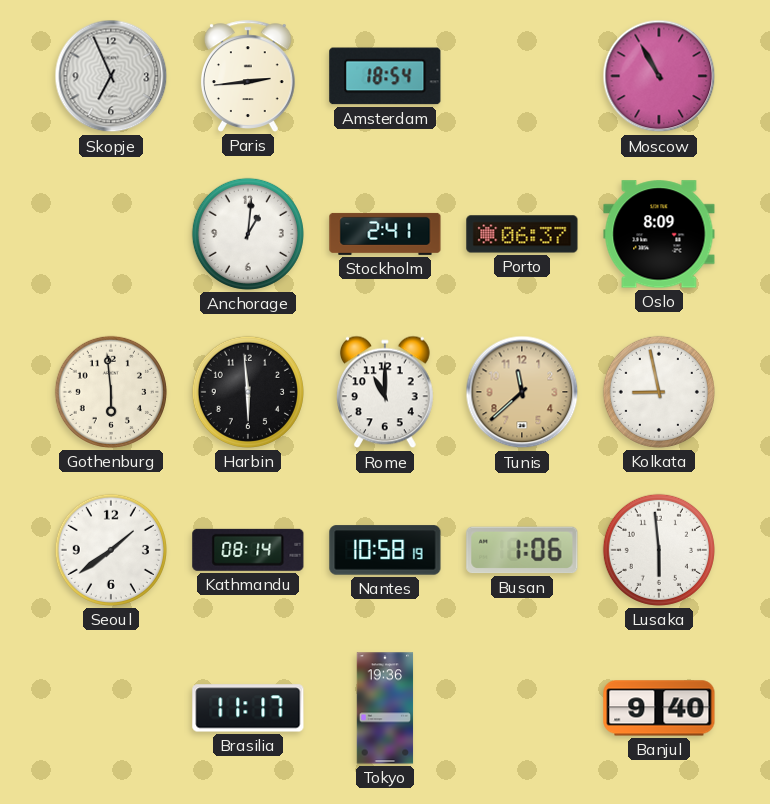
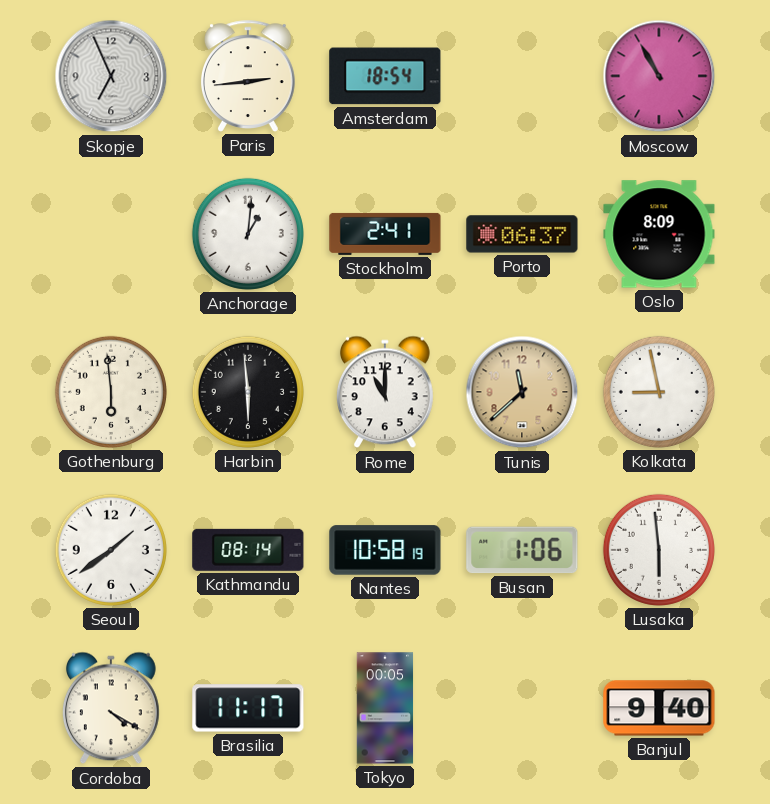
Cordoba: none -> 4:20
Tokyo: 19:36 -> 00:05
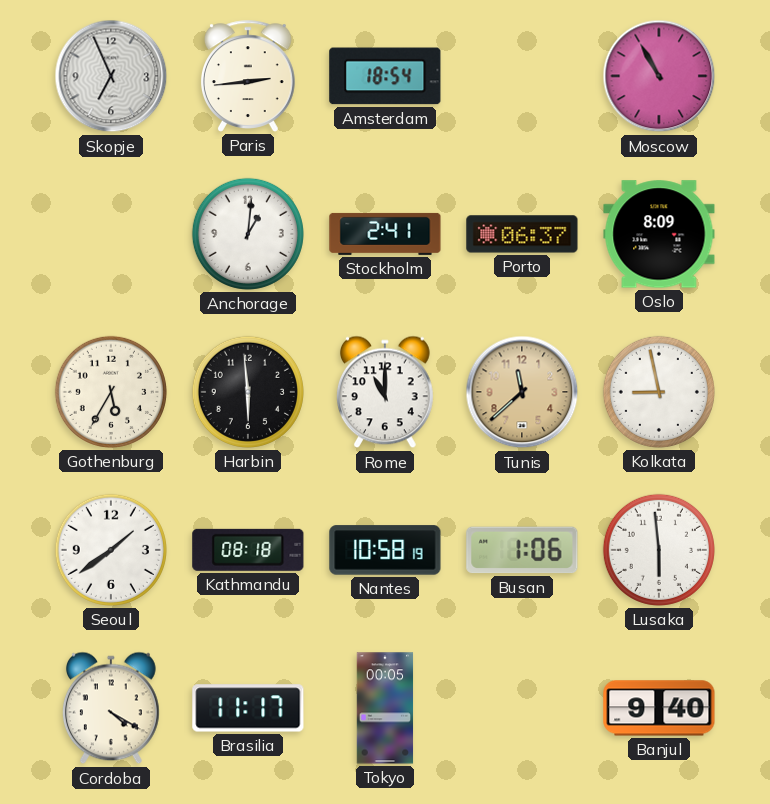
Gothenburg: 5:59 -> 5:35
Kathmandu: 08:14 -> 08:18
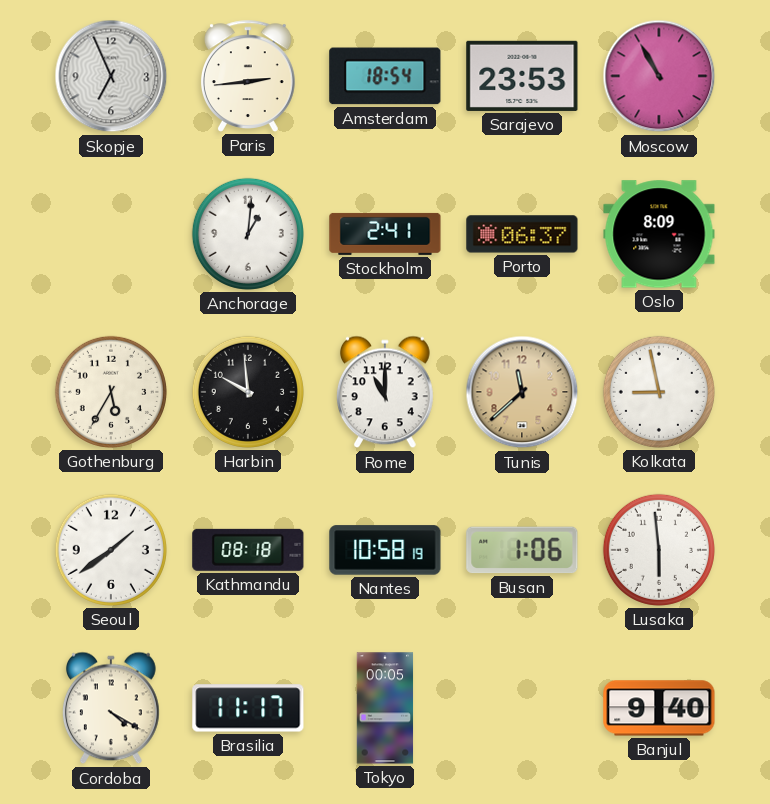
Sarajevo: none -> 23:53
Harbin: 5:59 -> 9:59
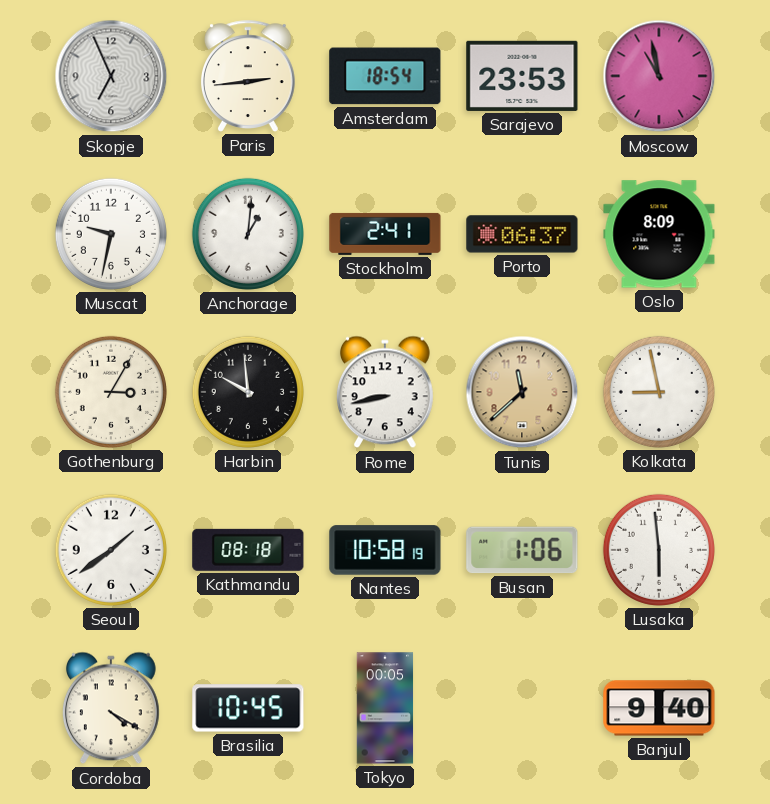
Moscow: 10:55 -> 10:58
Muscat: none -> 9:32
Gothenburg: 5:35 -> 3:05
Rome: 11:00 -> 8:43
Brasilia: 11:17 -> 10:45
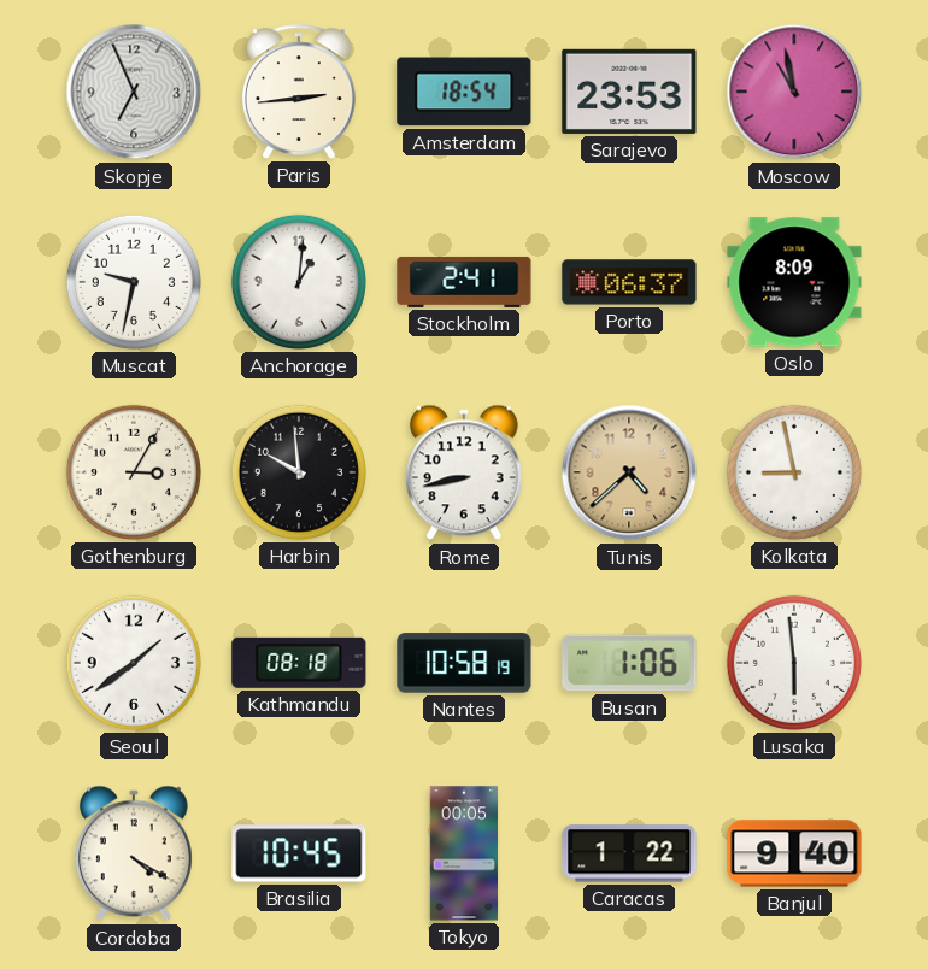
Tunis: 11:38 -> 4:38
Caracas: none -> 1:22
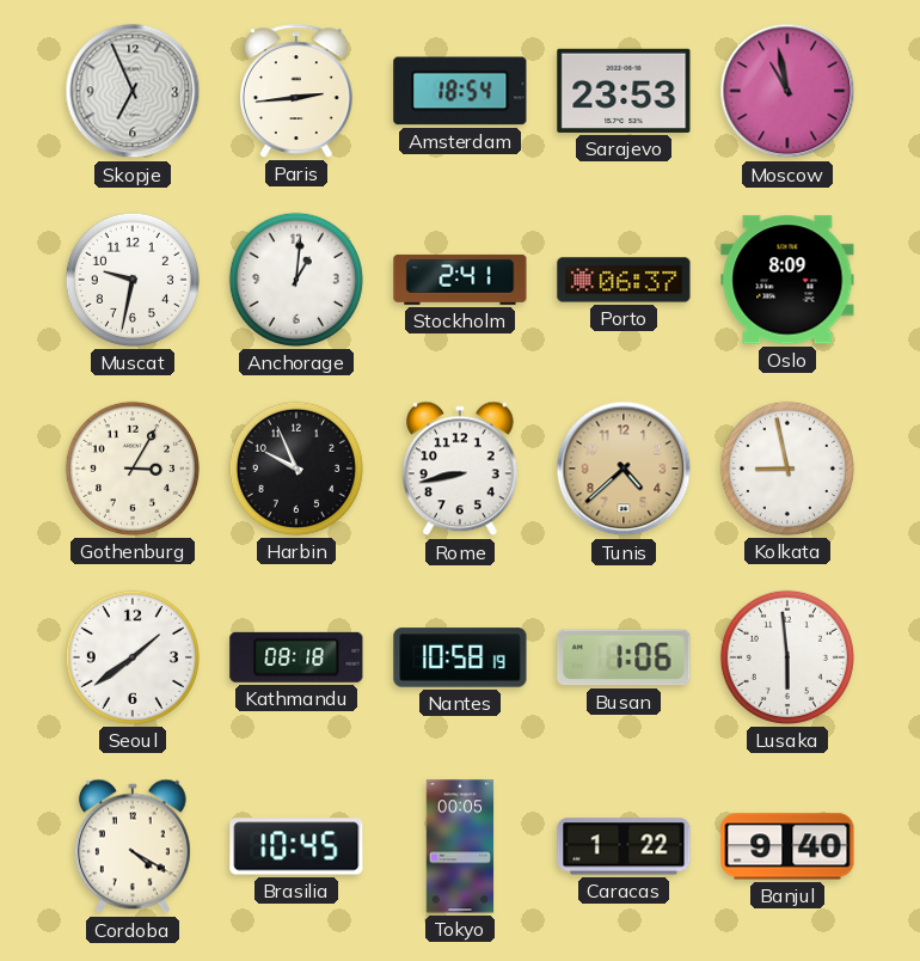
Harbin: 9:59 -> 9:56
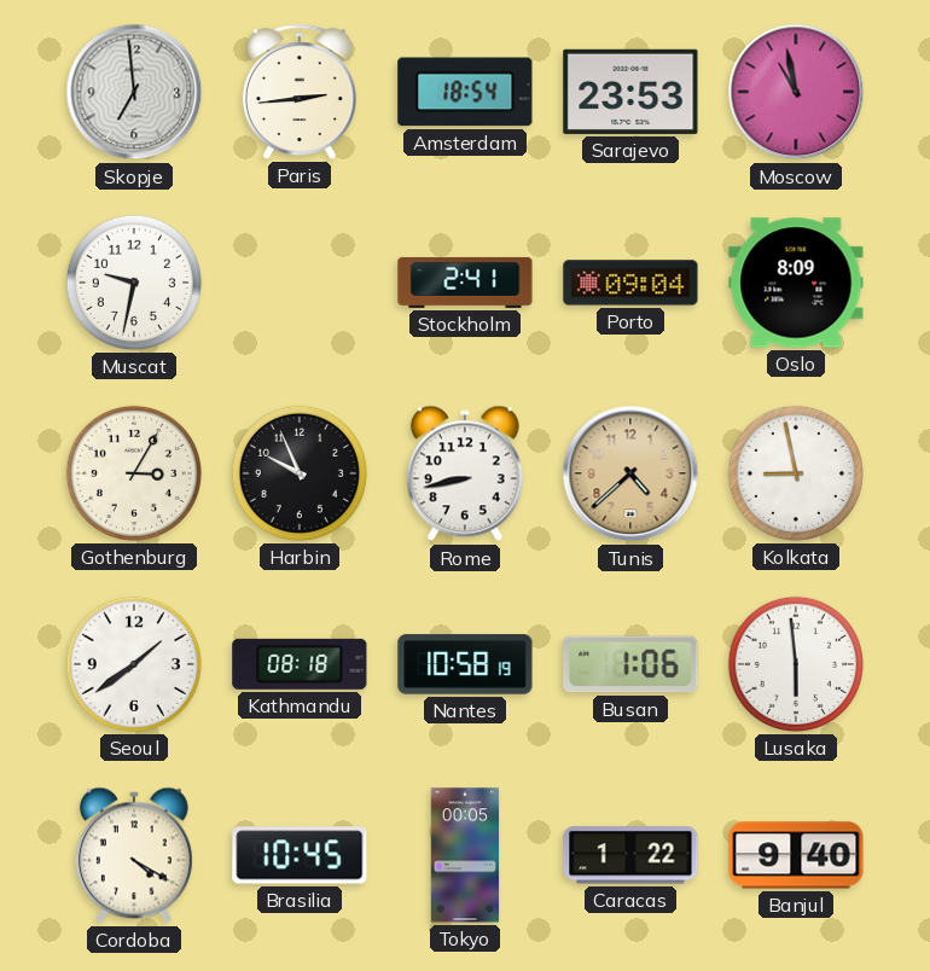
Skopje: 6:56 -> 6:59
Anchorage: 1:01 -> none
Porto: 06:37 -> 09:04
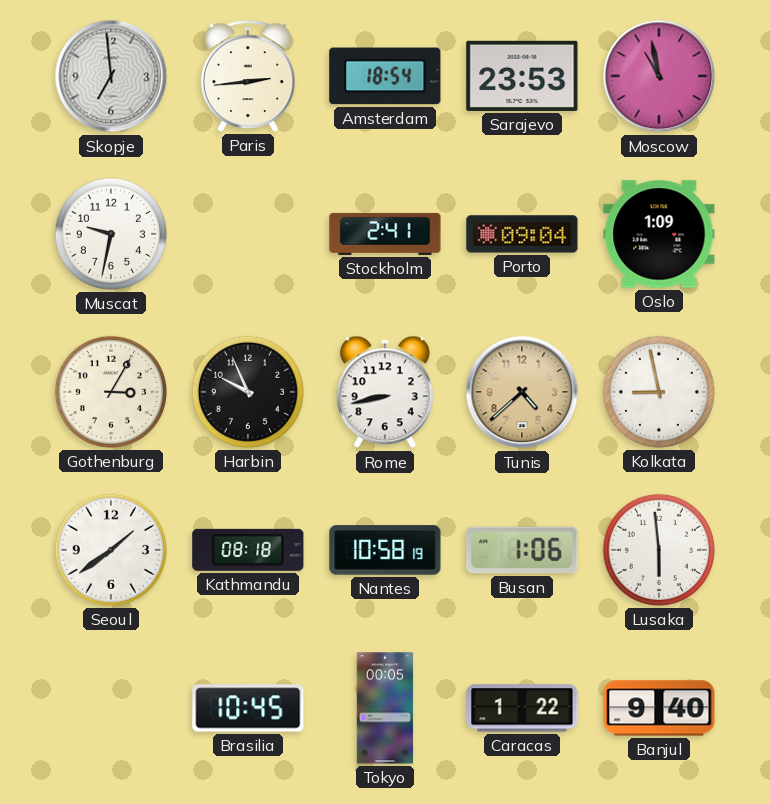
Oslo: 8:09 -> 1:09
Cordoba: 4:20 -> none
